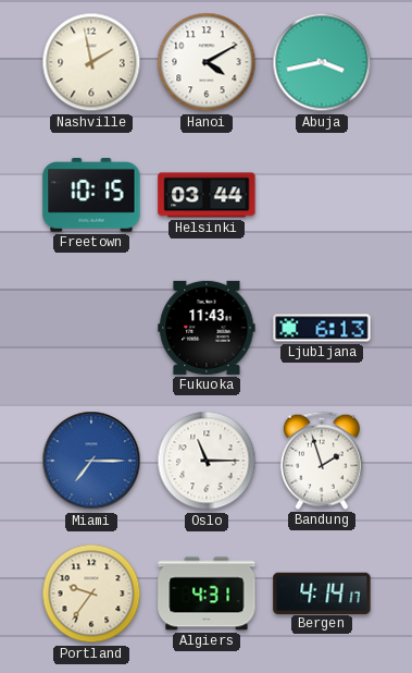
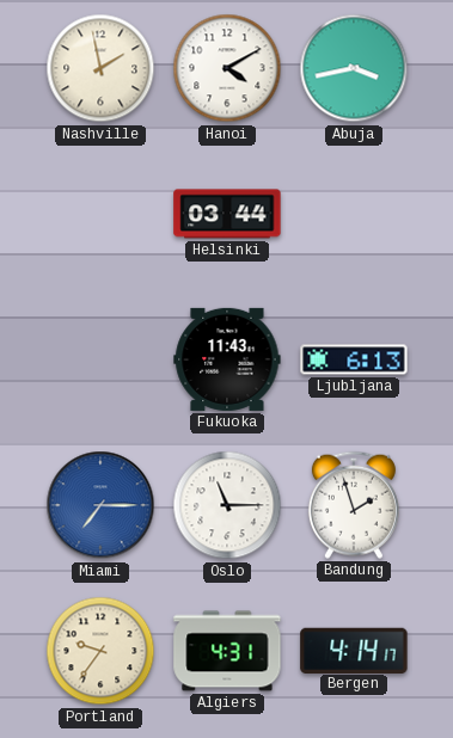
Freetown: 10:15 -> none
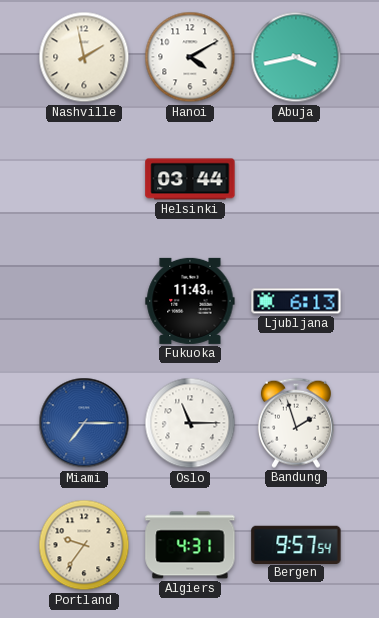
Bergen: 4:14 -> 9:57
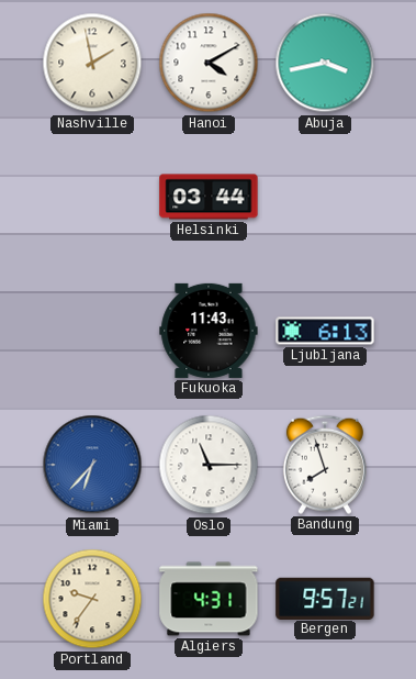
Miami: 7:15 -> 6:37
Bandung: 1:57 -> 7:57
Bergen: 9:57:54 -> 9:57:21
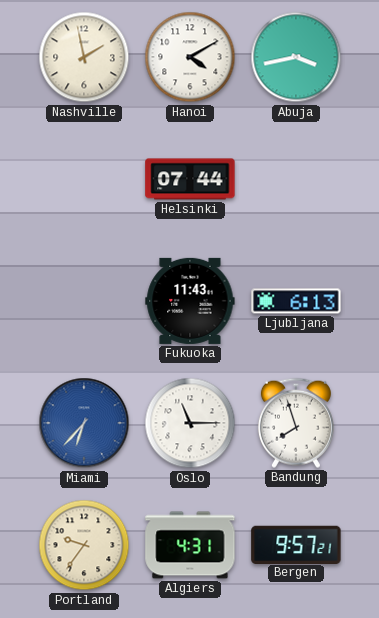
Helsinki: 03:44 -> 07:44
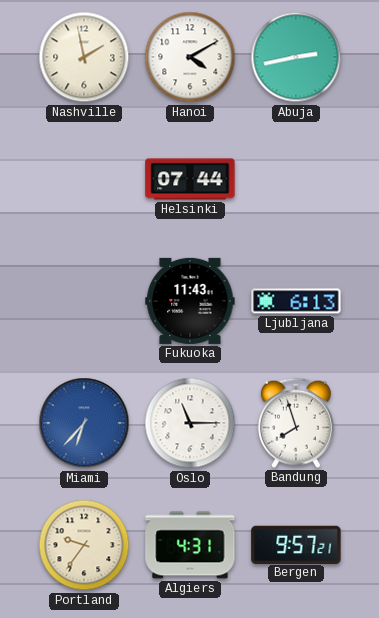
Abuja: 3:43 -> 2:43
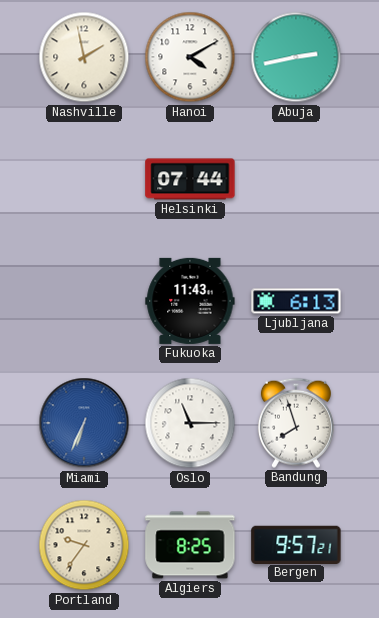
Miami: 6:37 -> 6:34
Algiers: 4:31 -> 8:25
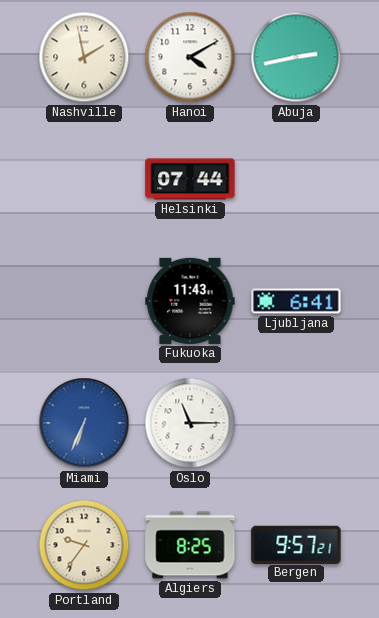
Ljubljana: 6:13 -> 6:41
Bandung: 7:57 -> none
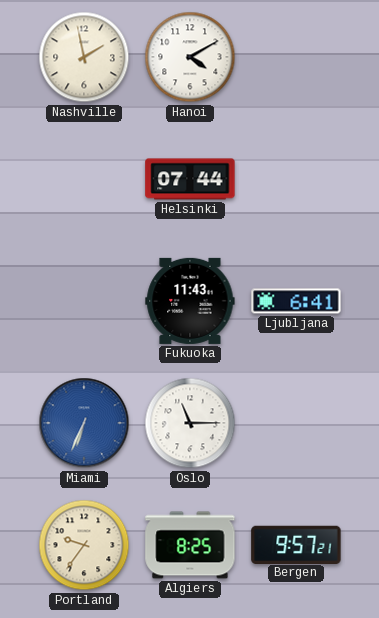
Abuja: 2:43 -> none
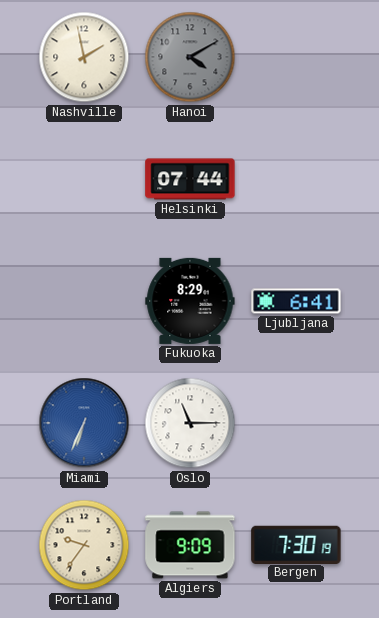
Hanoi dial: white -> grey
Fukuoka: 11:43 -> 8:29
Algiers: 8:25 -> 9:09
Bergen: 9:57 -> 7:30
